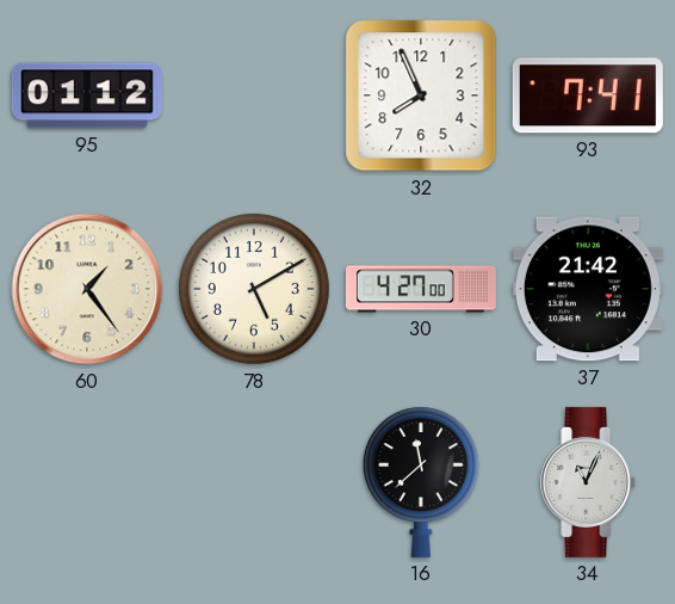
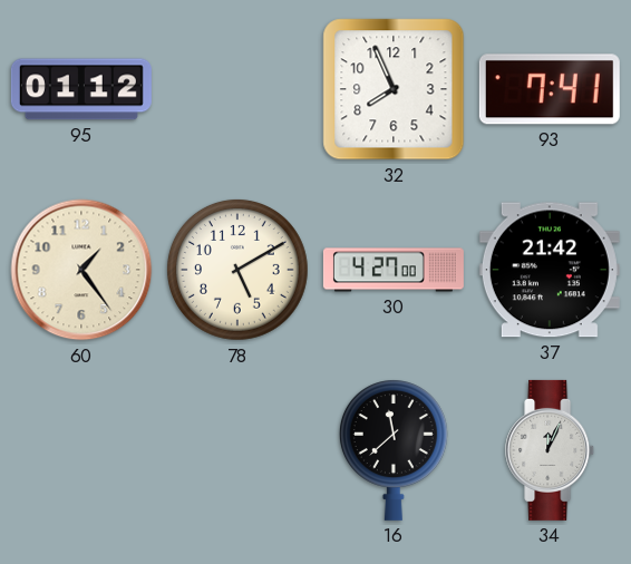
34: 11:04 -> 12:04
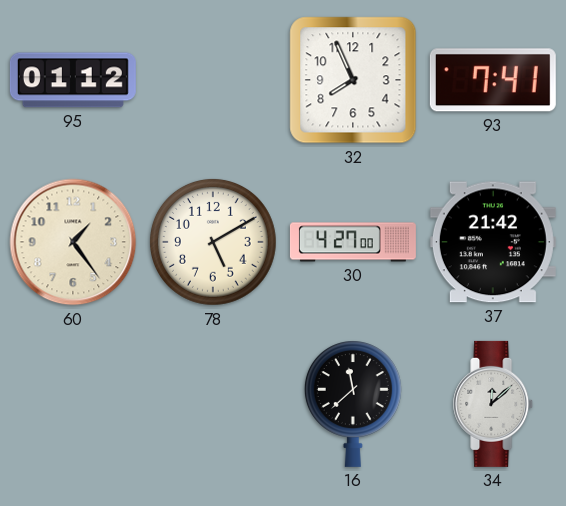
34: 12:04 -> 12:08
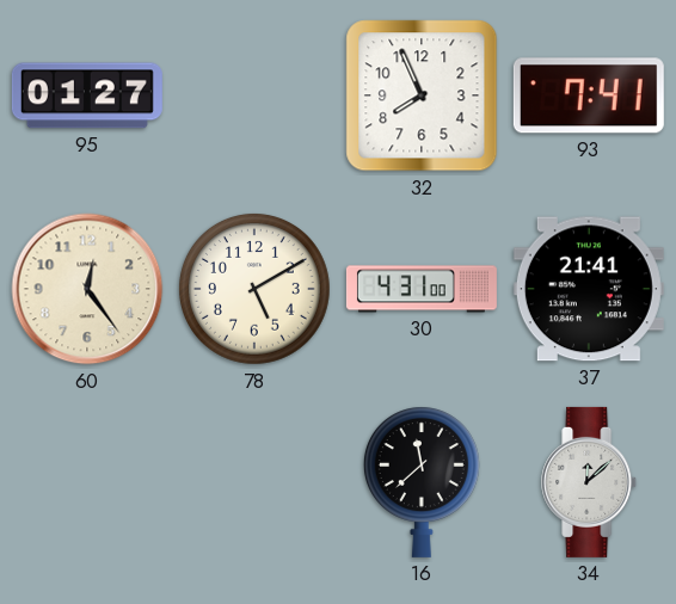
95: 01:12 -> 01:27
60: 1:24 -> 12:24
30: 4:27 -> 4:31
37: 21:42 -> 21:41
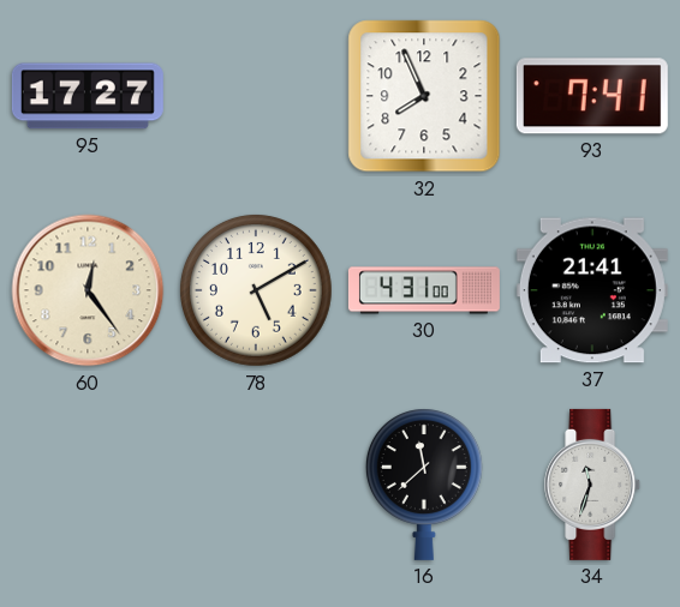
95: 01:27 -> 17:27
34: 12:08 -> 11:33
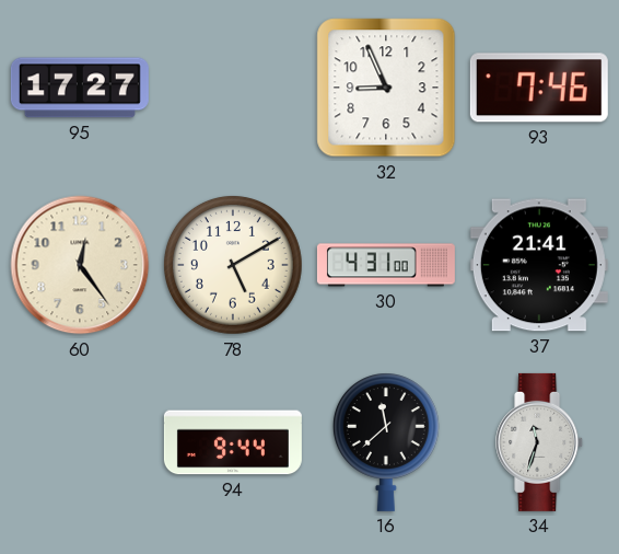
32: 7:56 -> 8:56
93: 7:41 -> 7:46
94: none -> 9:44
